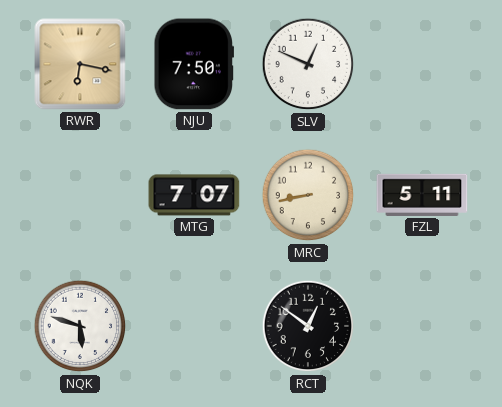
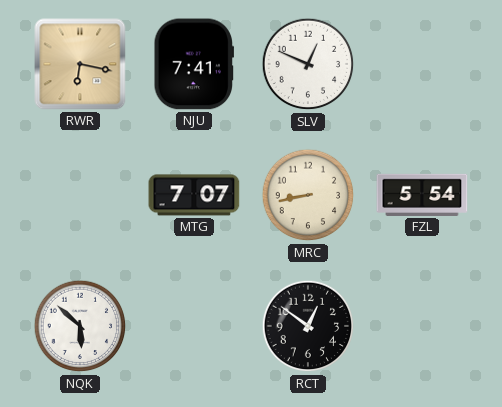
NJU: 7:50 -> 7:41
FZL: 5:11 -> 5:54
NQK: 5:48 -> 5:52
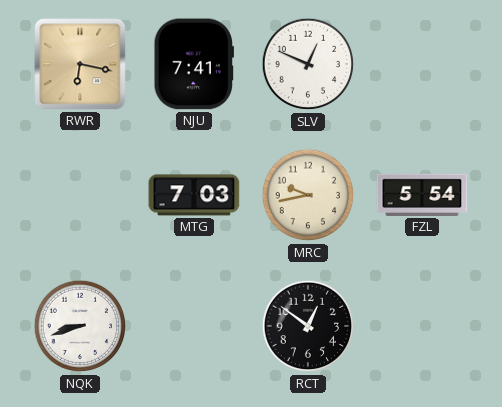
MTG: 7:07 -> 7:03
MRC: 8:43 -> 9:43
NQK: 5:52 -> 8:42
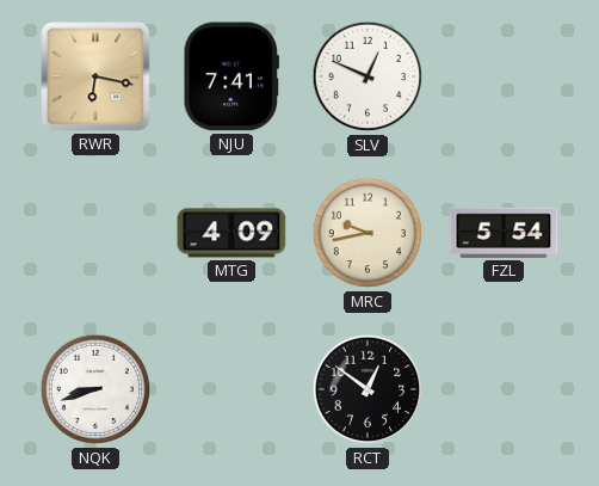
MTG: 7:03 -> 4:09
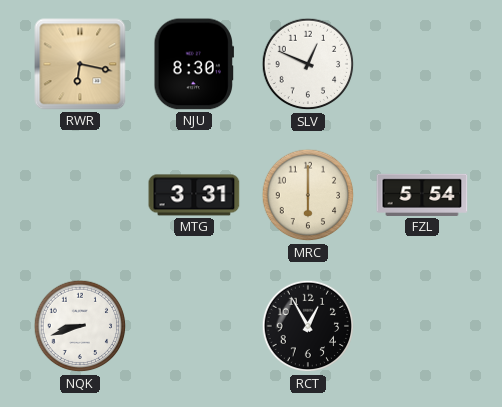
NJU: 7:41 -> 8:30
MTG: 4:09 -> 3:31
MRC: 9:43 -> 6:00
RCT: 12:51 -> 12:55
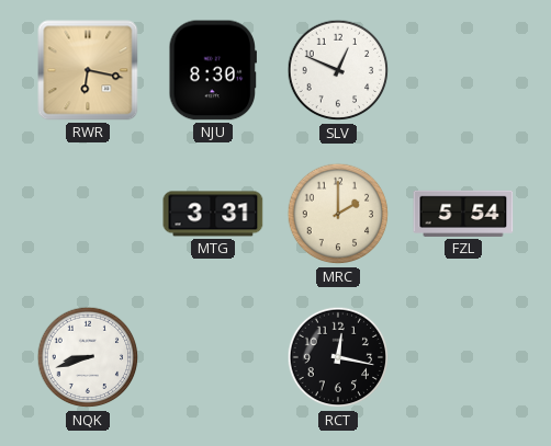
MRC: 6:00 -> 2:00
RCT: 12:55 -> 12:17
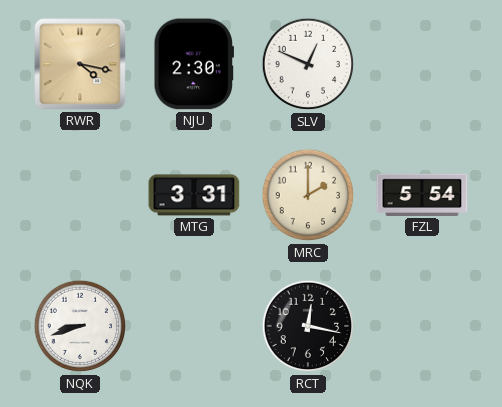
RWR: 6:17 -> 4:17
NJU: 8:30 -> 2:30
